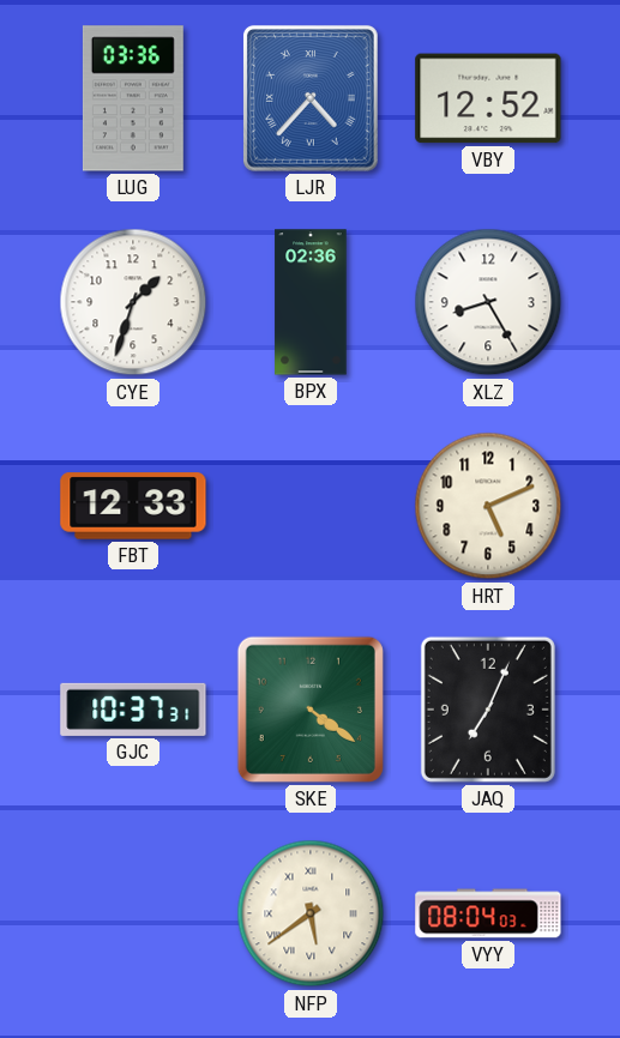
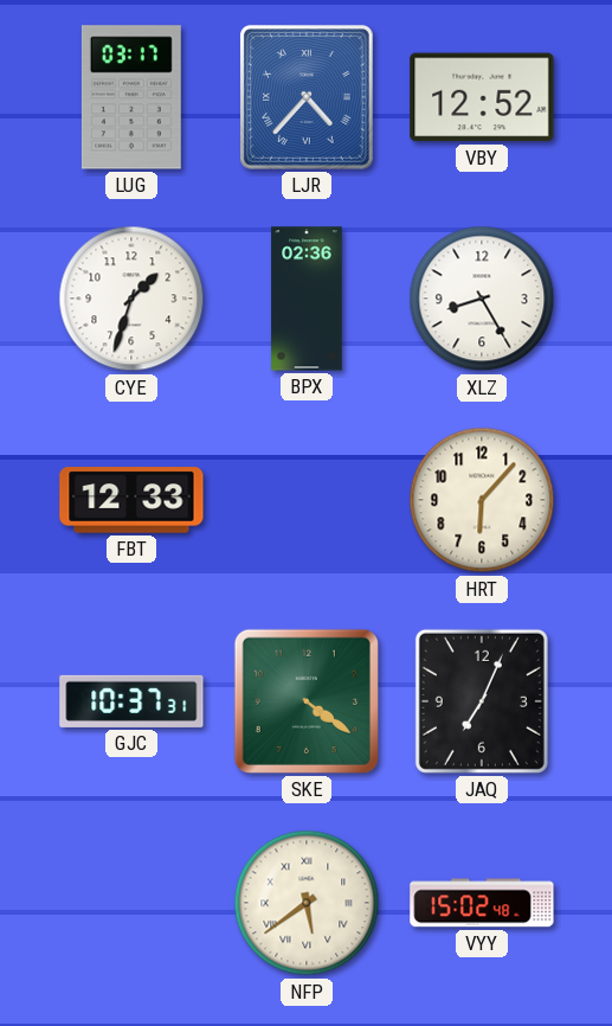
LUG: 03:36 -> 03:17
HRT: 5:11 -> 6:07
VYY: 08:04 -> 15:02
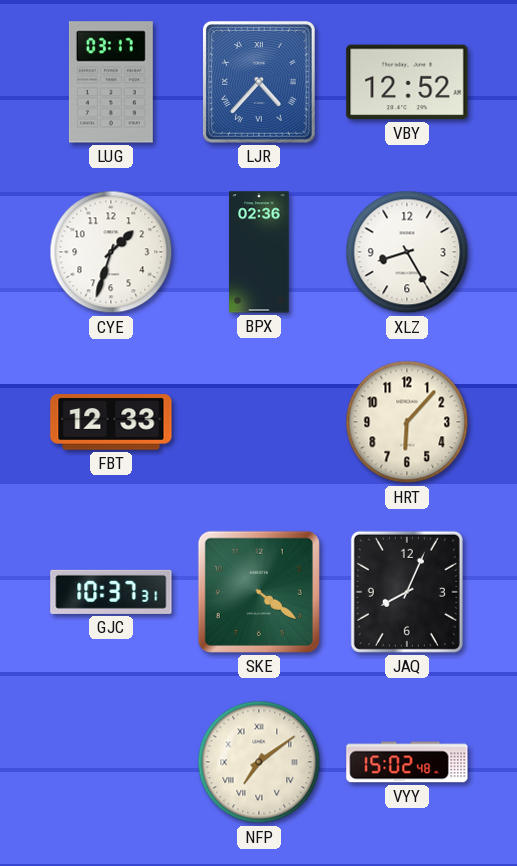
JAQ: 7:04 -> 8:04
NFP: 5:39 -> 7:09
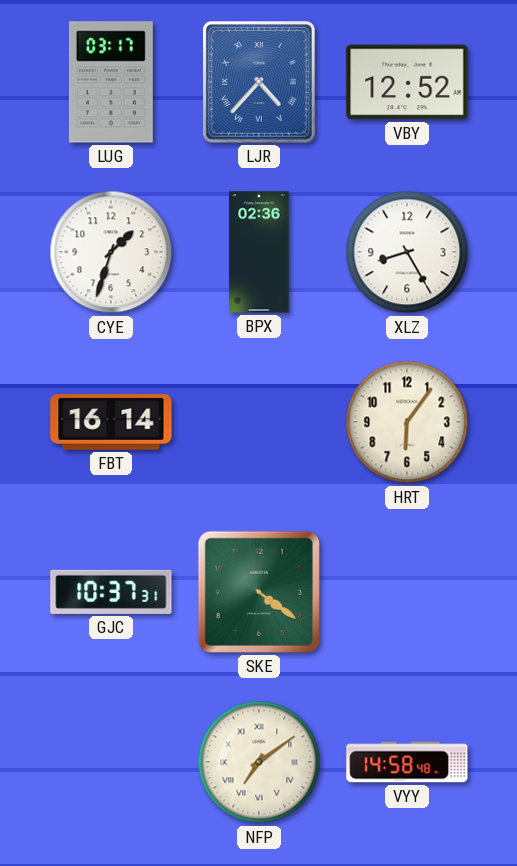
FBT: 12:33 -> 16:14
HRT: 6:07 -> 6:06
JAQ: 8:04 -> none
VYY: 15:02 -> 14:58
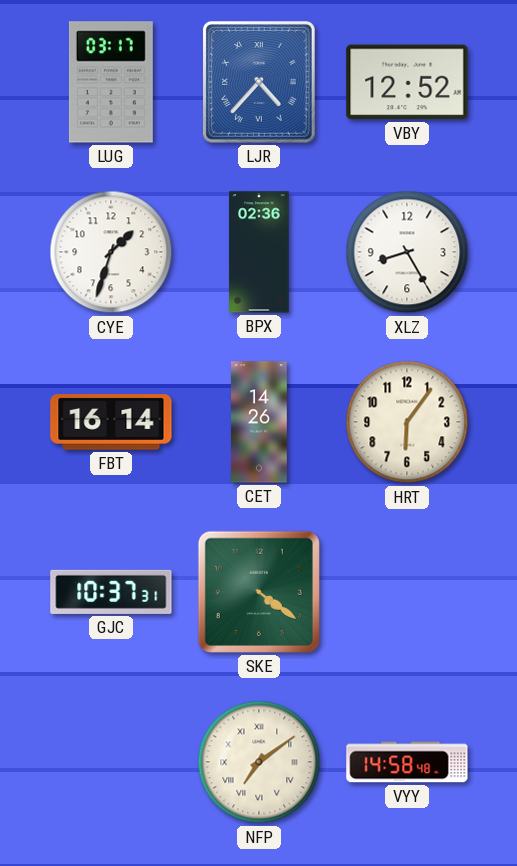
CET: none -> 14:26
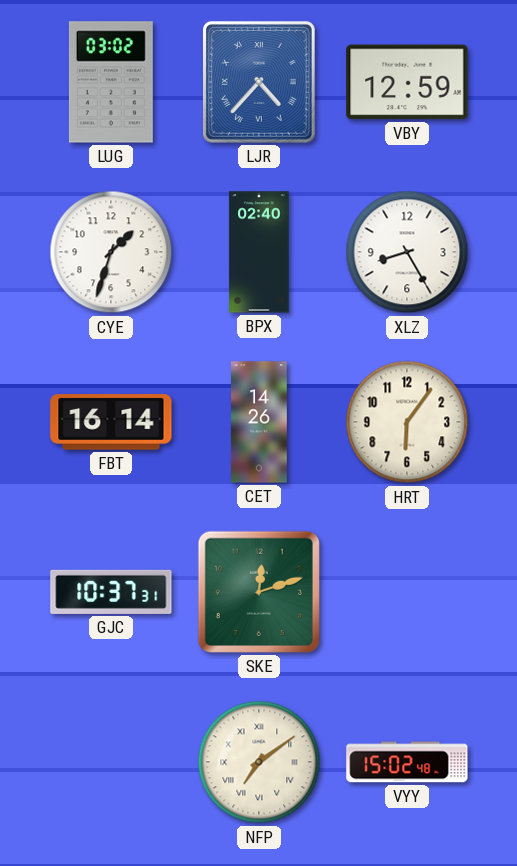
LUG: 03:17 -> 03:02
VBY: 12:52 -> 12:59
BPX: 02:36 -> 02:40
SKE: 4:21 -> 12:12
VYY: 14:58 -> 15:02
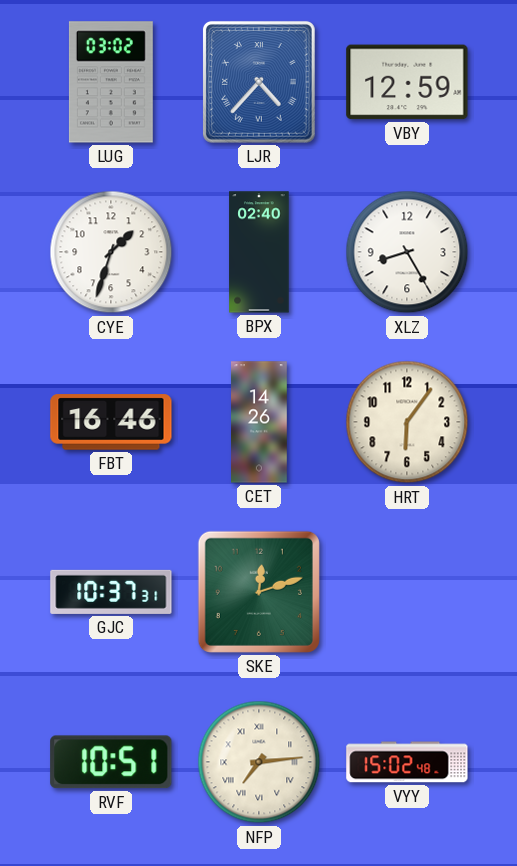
FBT: 16:14 -> 16:46
RVF: none -> 10:51
NFP: 7:09 -> 7:14
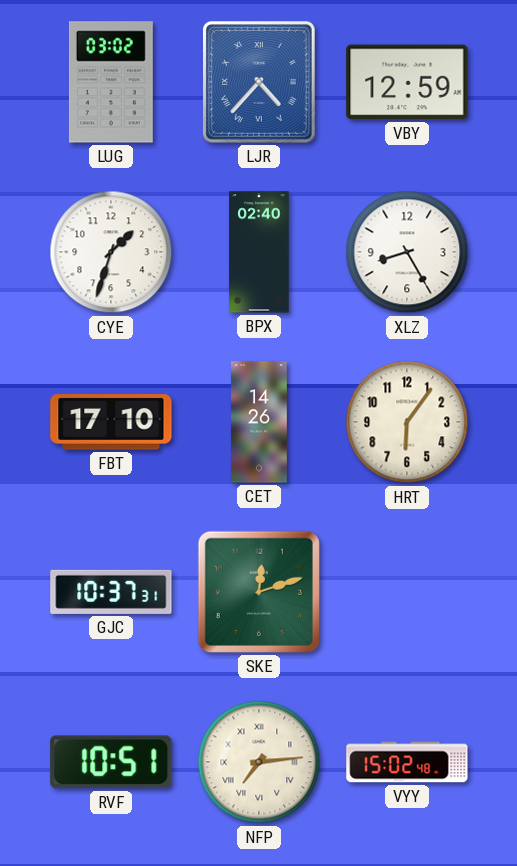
FBT: 16:46 -> 17:10
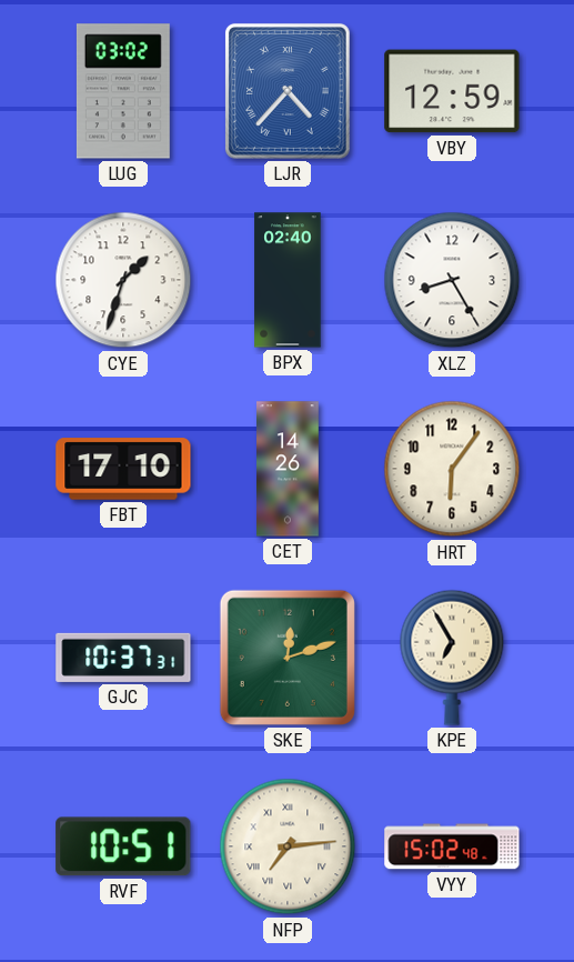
KPE: none -> 6:55
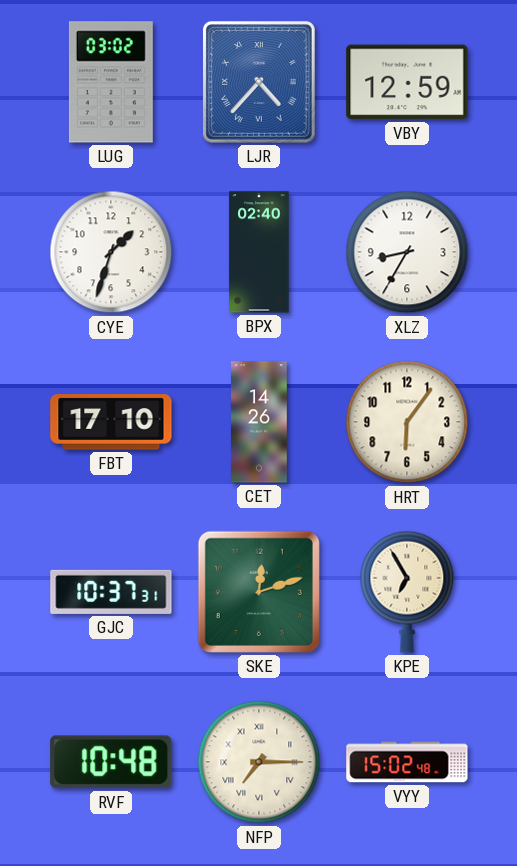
XLZ: 8:25 -> 8:35
RVF: 10:51 -> 10:48
NFP: 7:14 -> 7:15
